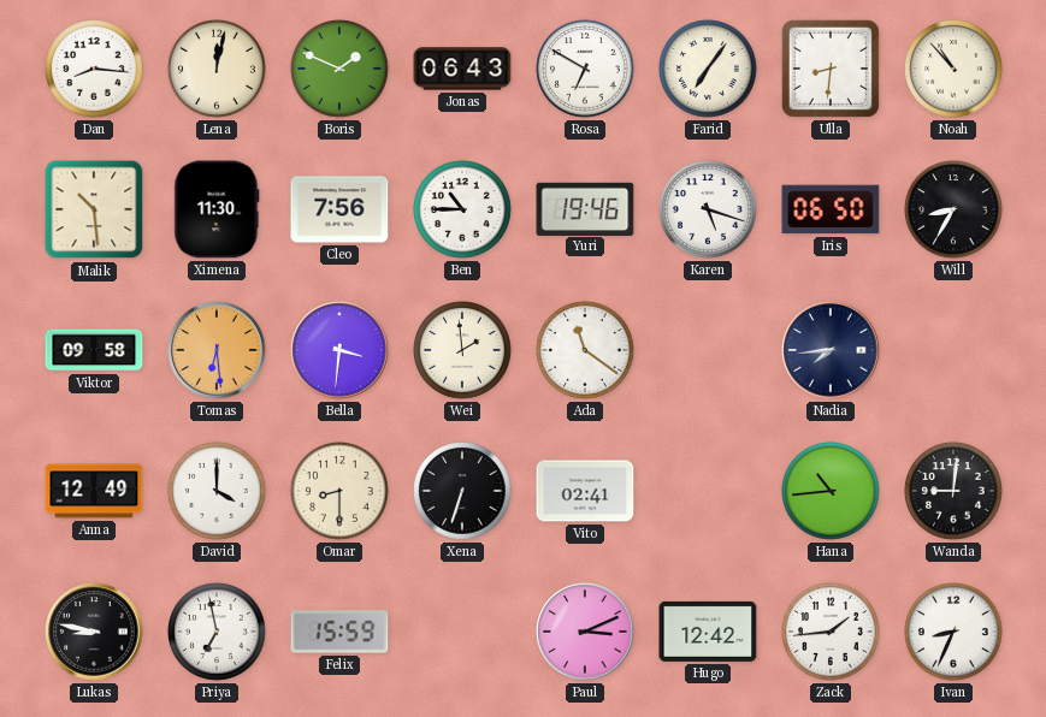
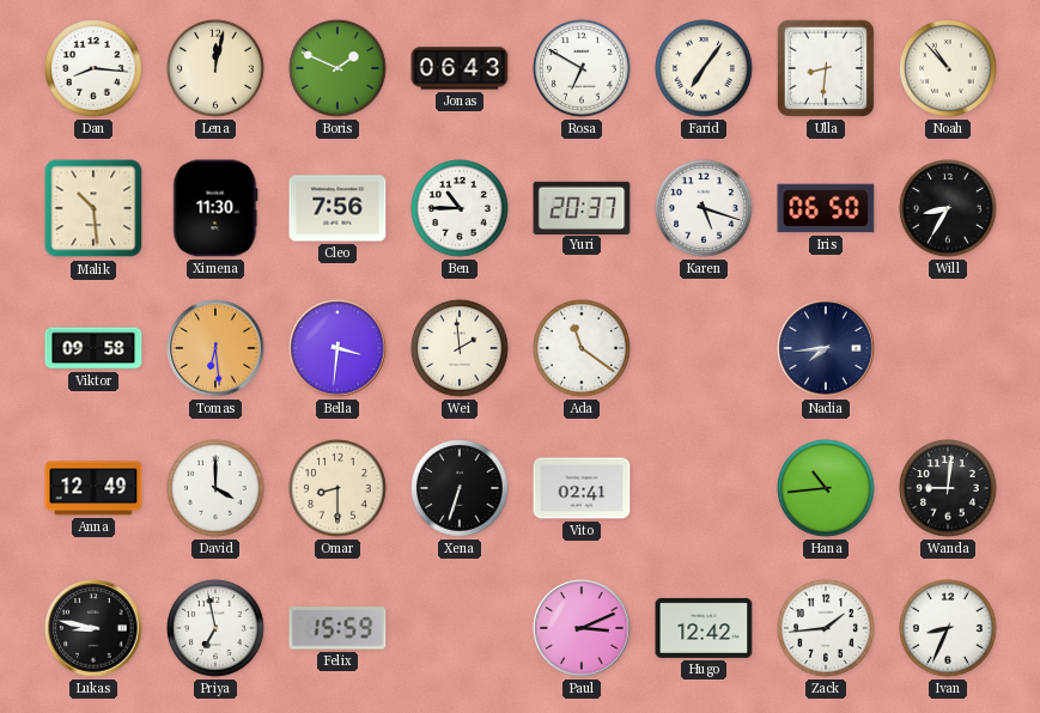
Yuri: 19:46 -> 20:37
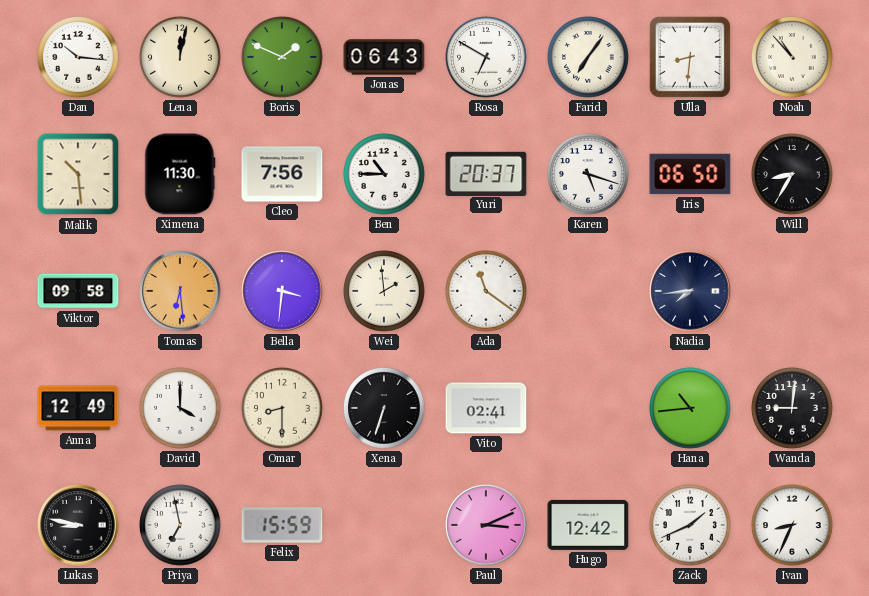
Dan: 8:16 -> 10:16
Zack: 1:44 -> 1:41
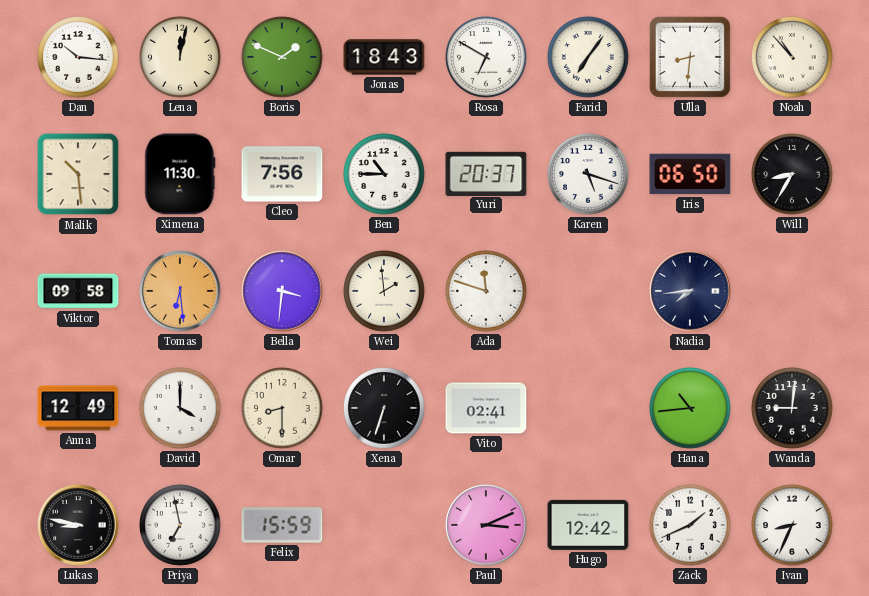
Jonas: 06:43 -> 18:43
Ada: 11:21 -> 11:48
